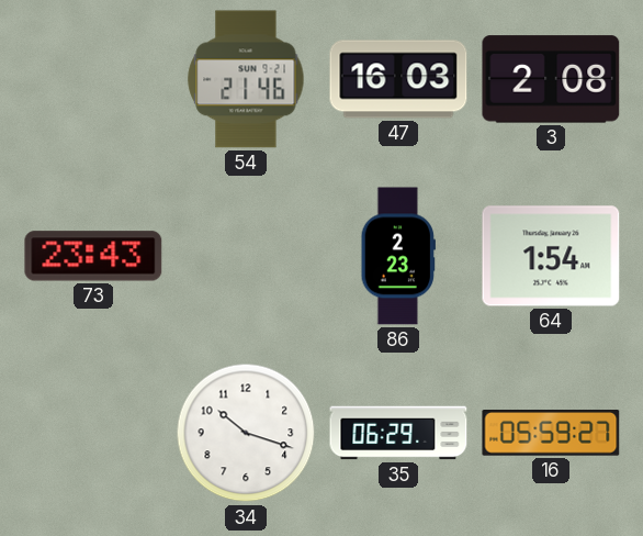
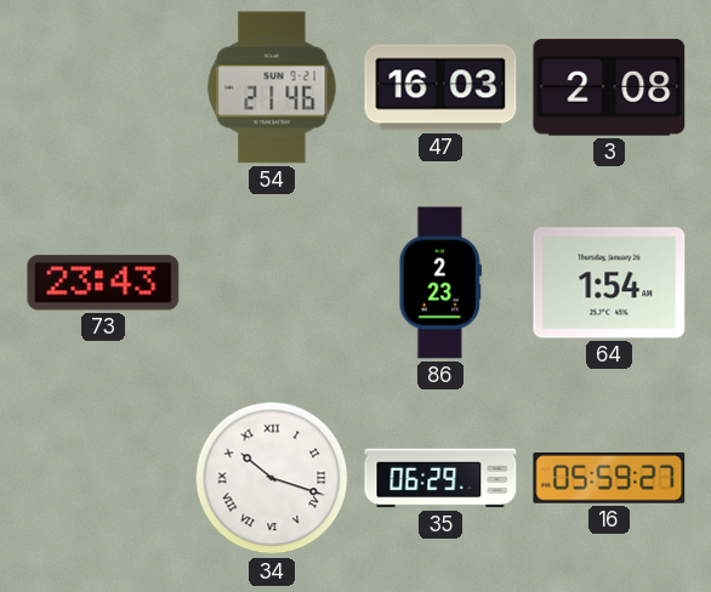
34 numerals: Arabic -> Roman
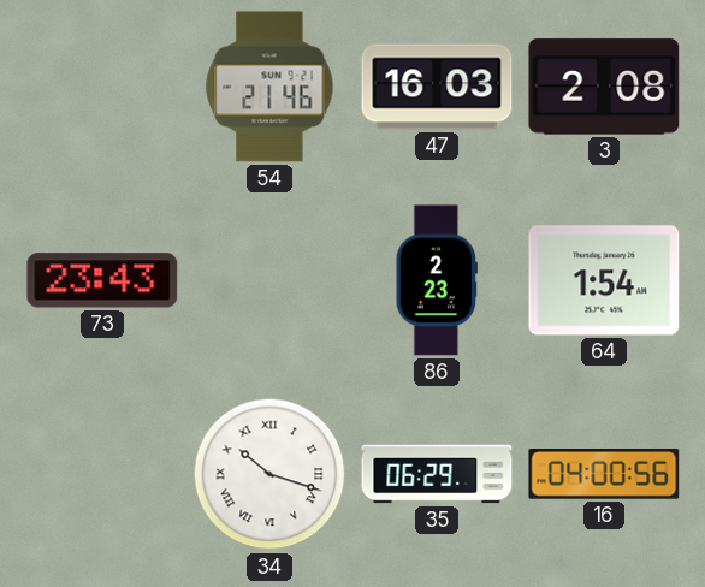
16: 05:59 -> 04:00
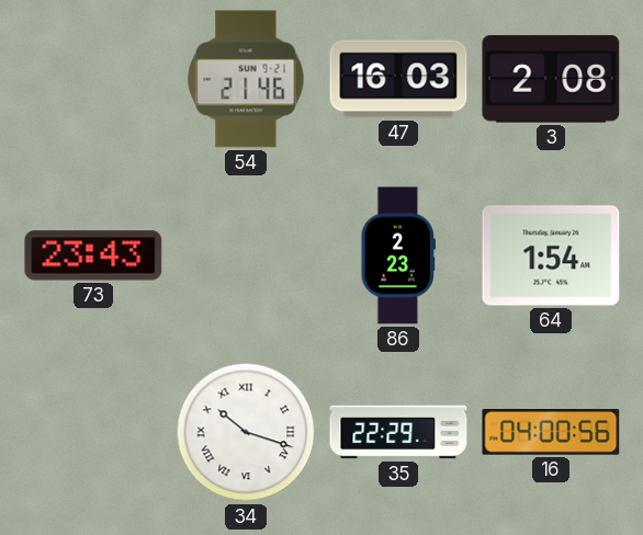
35: 06:29 -> 22:29
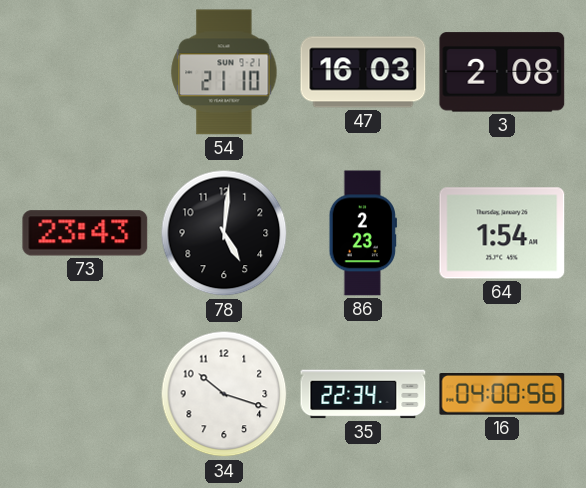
54: 21:46 -> 21:10
78: none -> 5:01
34 numerals: Roman -> Arabic
35: 22:29 -> 22:34
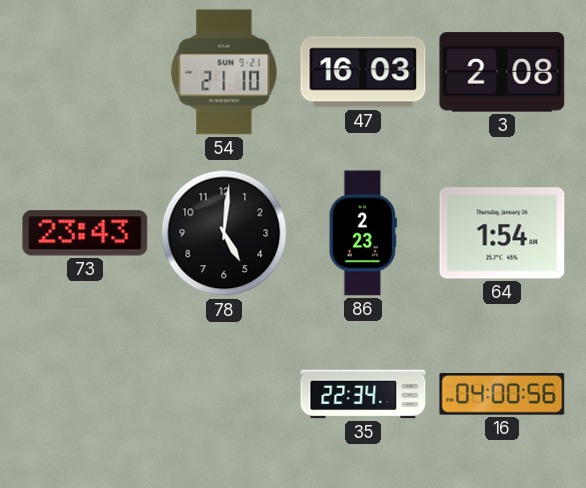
34: 10:18 -> none
